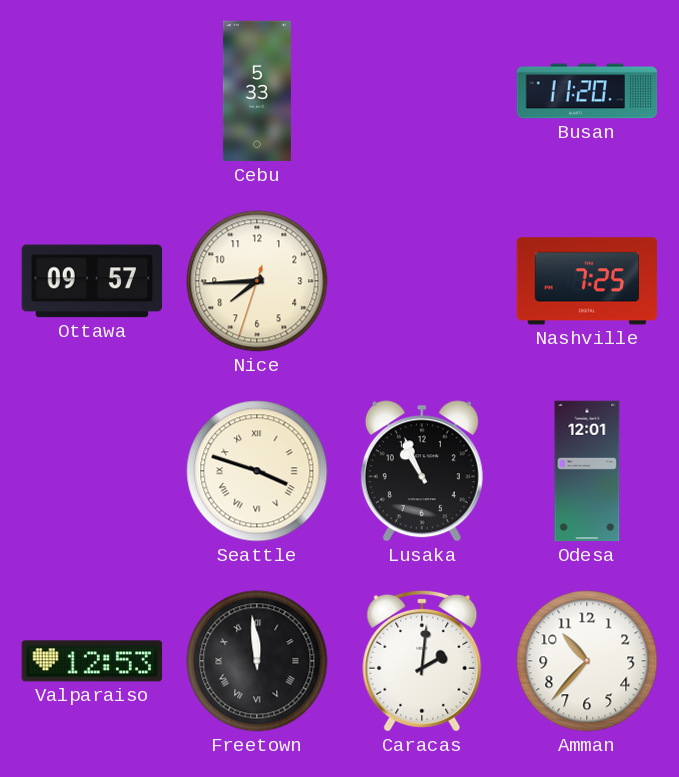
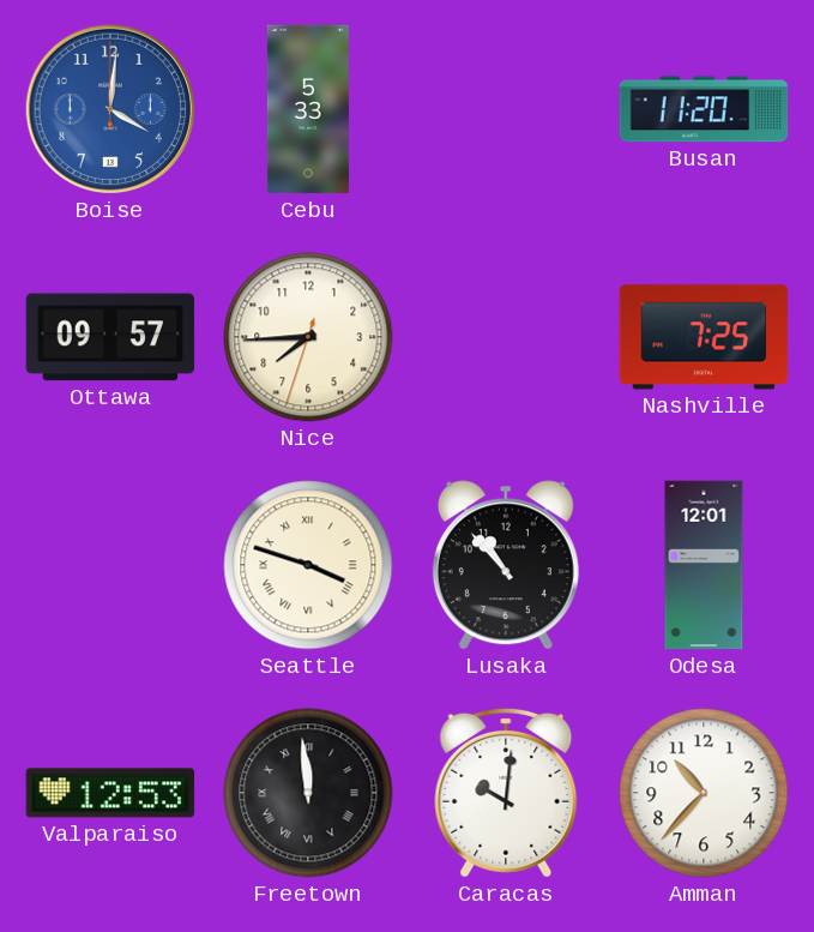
Boise: none -> 4:01
Lusaka: 10:56 -> 10:53
Caracas: 2:01 -> 10:01
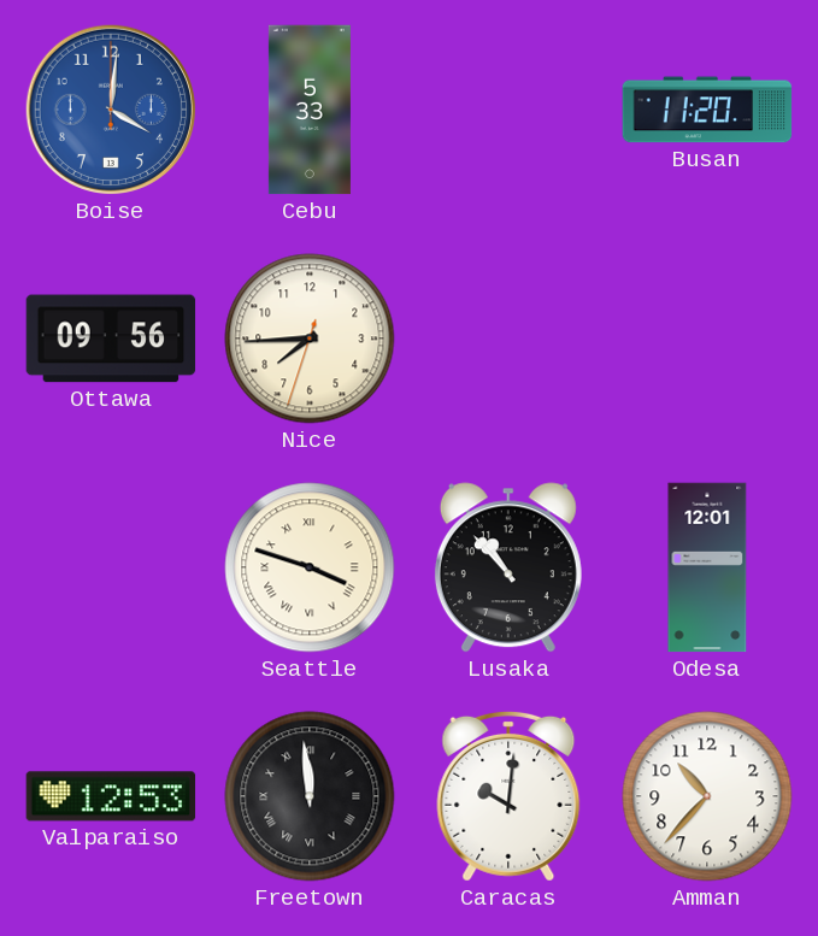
Ottawa: 09:57 -> 09:56
Nashville: 7:25 -> none
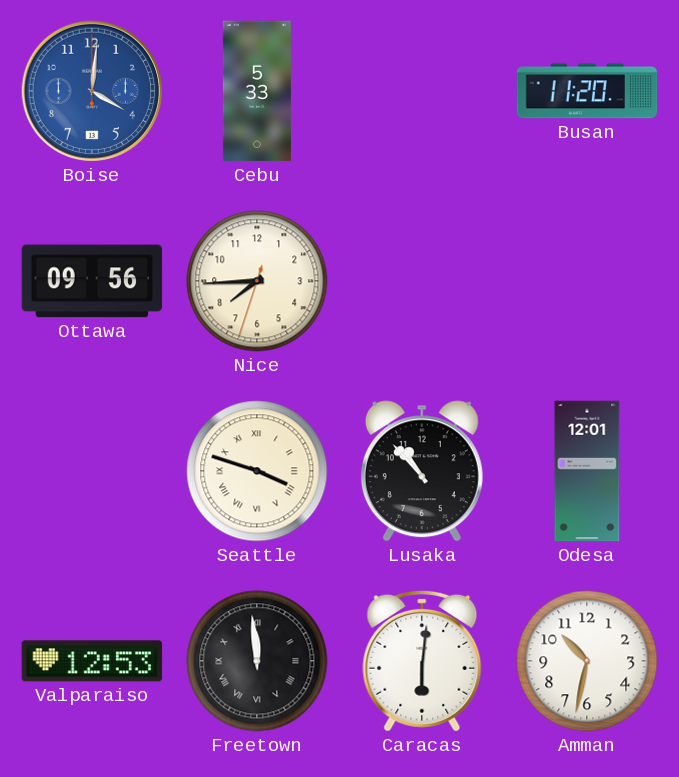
Caracas: 10:01 -> 6:01
Amman: 10:37 -> 10:32
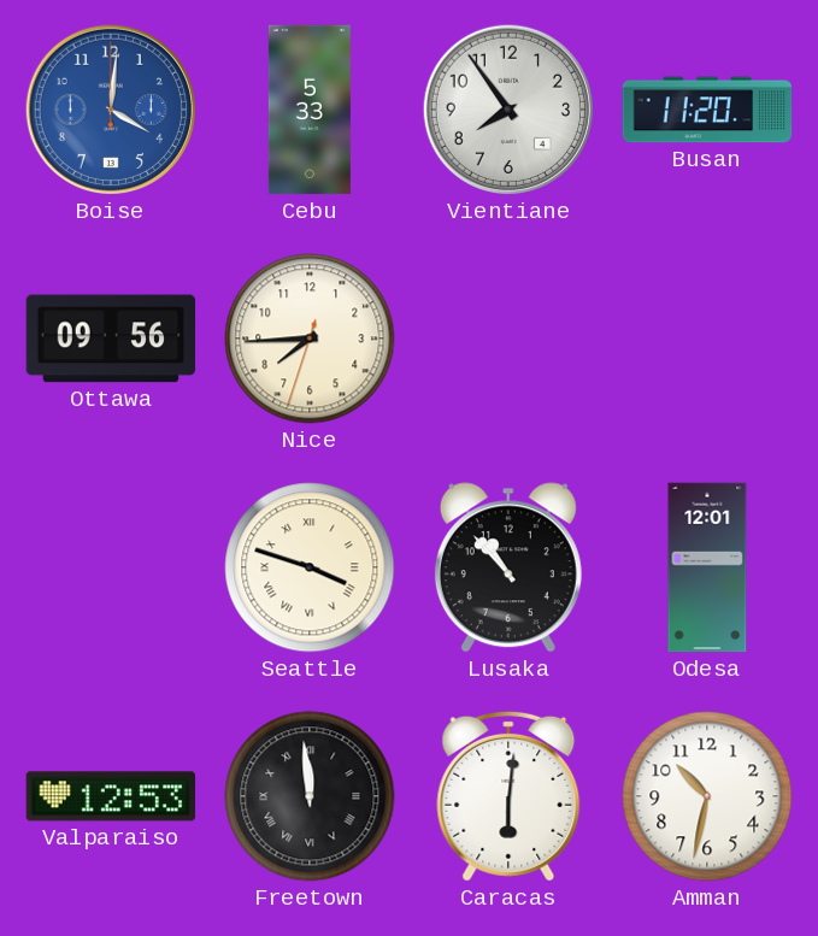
Vientiane: none -> 7:54
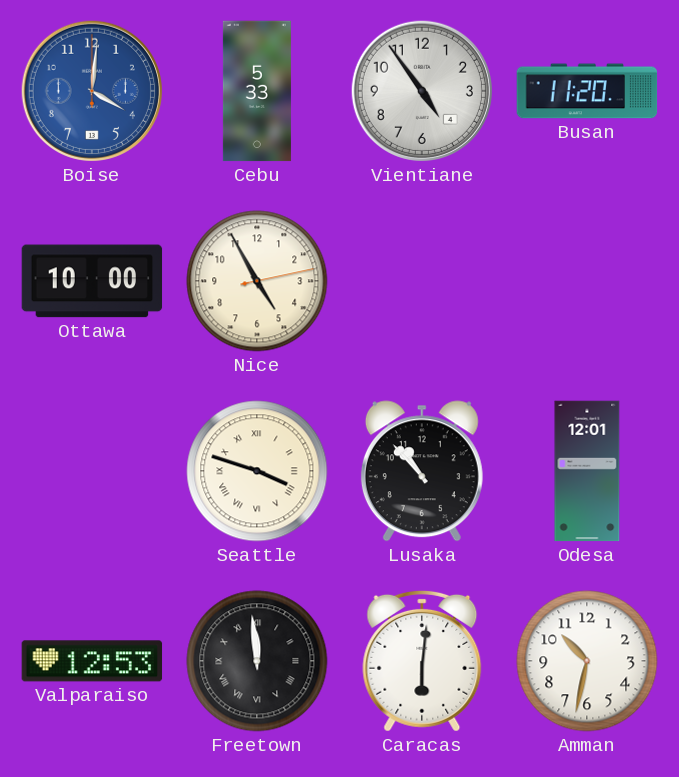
Vientiane: 7:54 -> 4:54
Ottawa: 09:56 -> 10:00
Nice: 7:44 -> 4:55
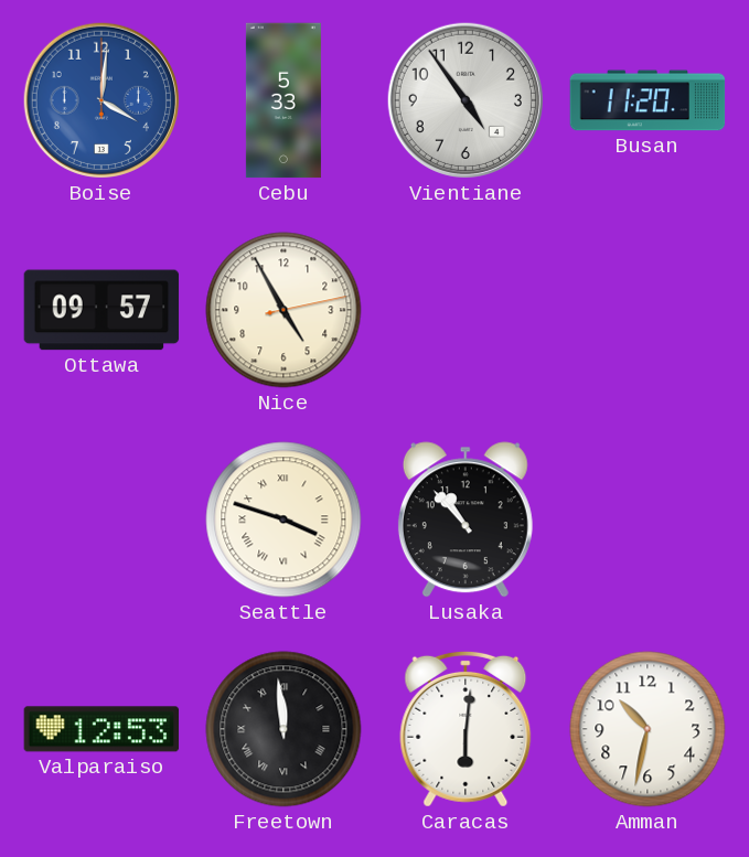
Ottawa: 10:00 -> 09:57
Odesa: 12:01 -> none
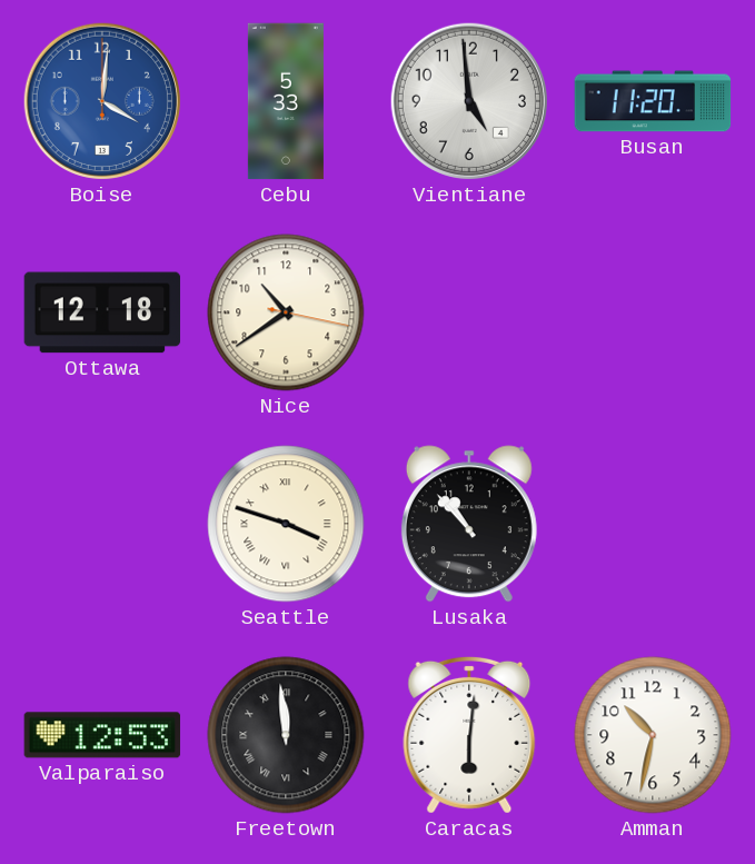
Vientiane: 4:54 -> 4:59
Ottawa: 09:57 -> 12:18
Nice: 4:55 -> 10:39
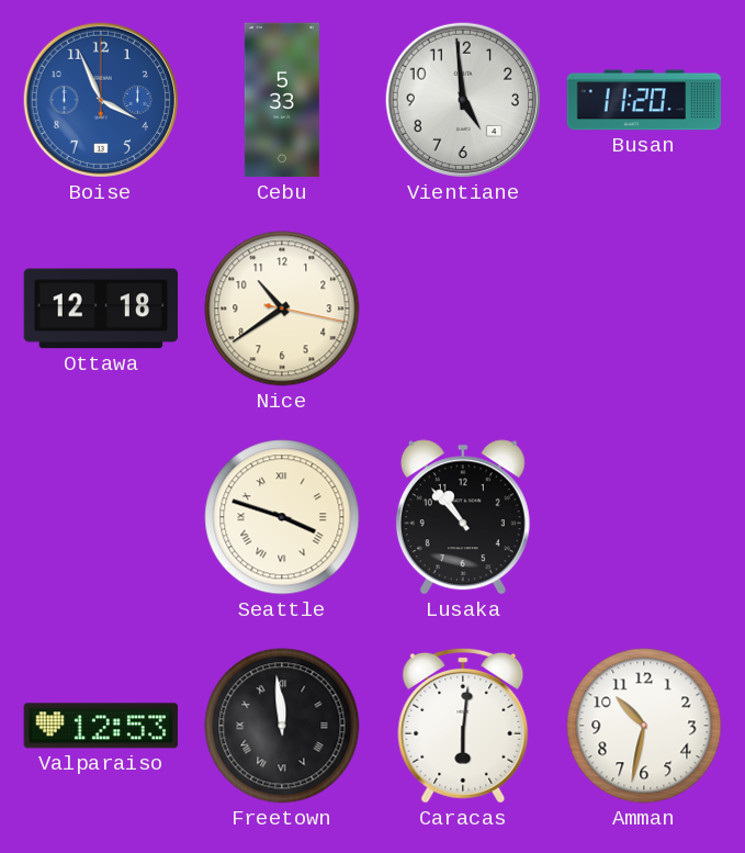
Boise: 4:01 -> 3:56
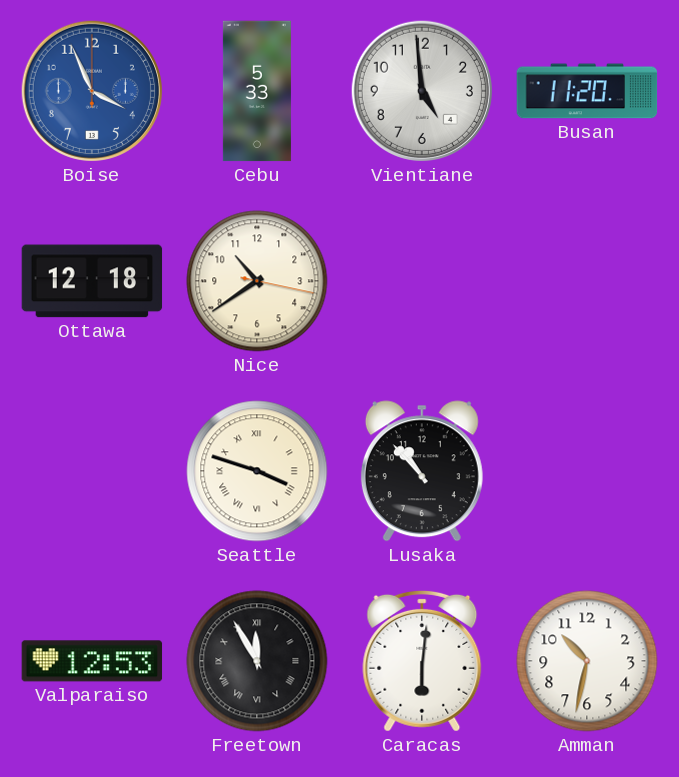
Freetown: 11:59 -> 11:55
